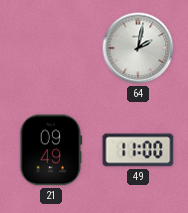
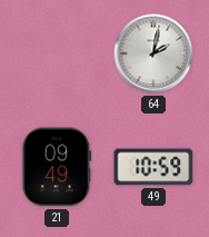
49: 11:00 -> 10:59
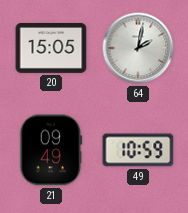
20: none -> 15:05
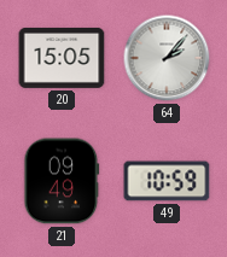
64: 2:02 -> 2:07
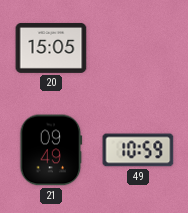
64: 2:07 -> none
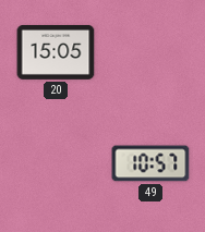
21: 09:49 -> none
49: 10:59 -> 10:57
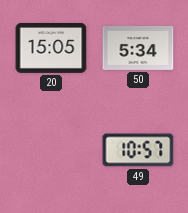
50: none -> 5:34
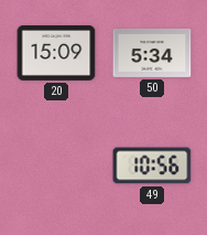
20: 15:05 -> 15:09
49: 10:57 -> 10:56
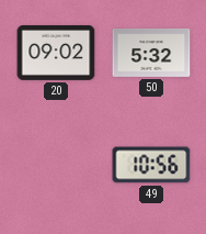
20: 15:09 -> 09:02
50: 5:34 -> 5:32
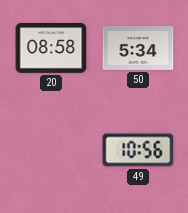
20: 09:02 -> 08:58
50: 5:32 -> 5:34
